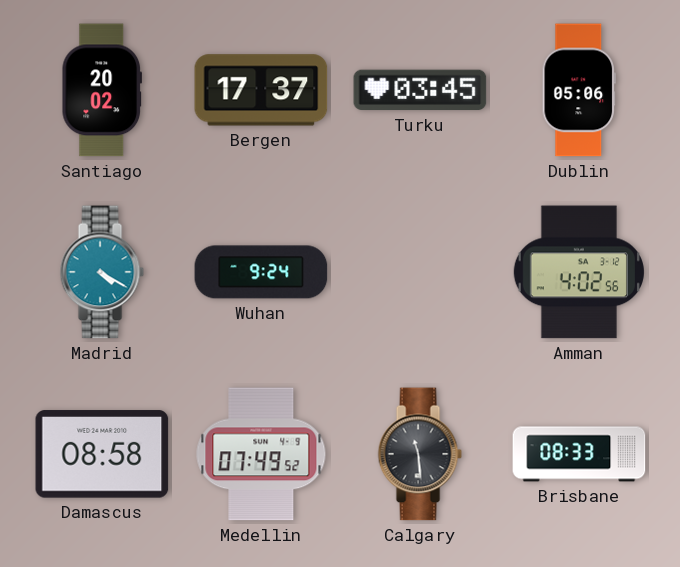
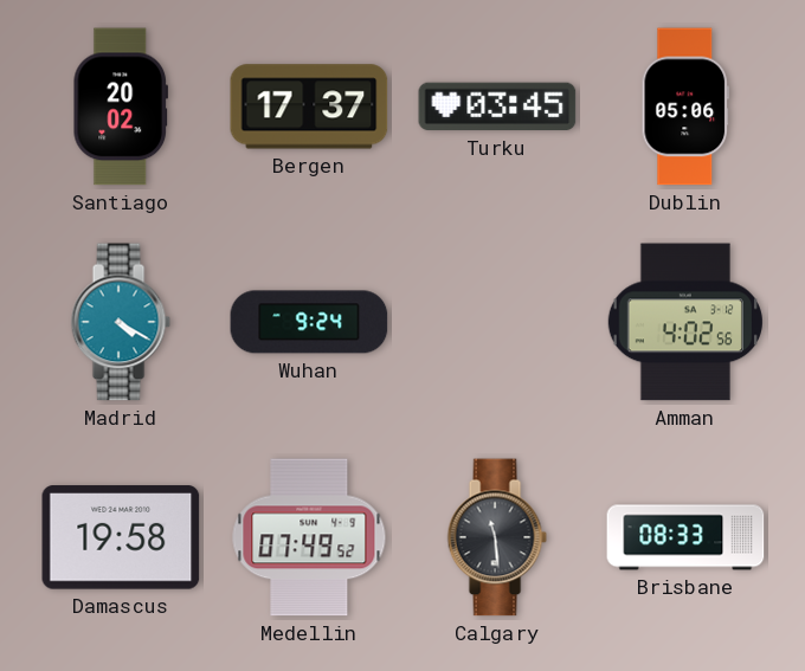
Damascus: 08:58 -> 19:58
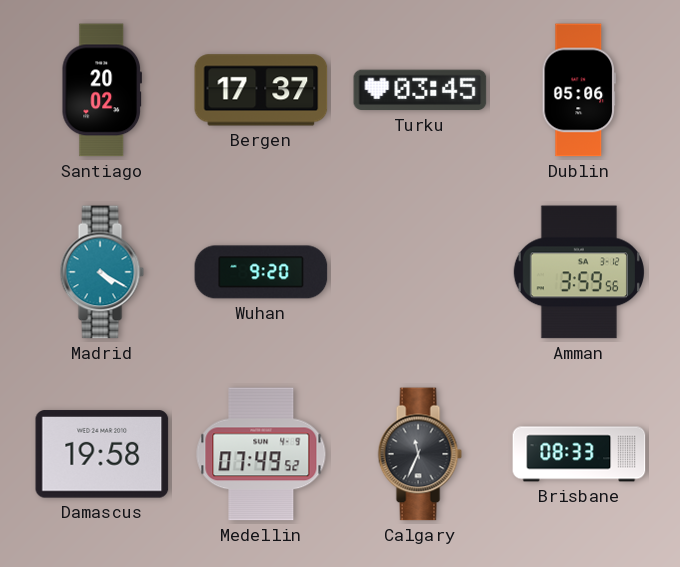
Wuhan: 9:24 -> 9:20
Amman: 4:02 -> 3:59
Calgary: 11:29 -> 11:34
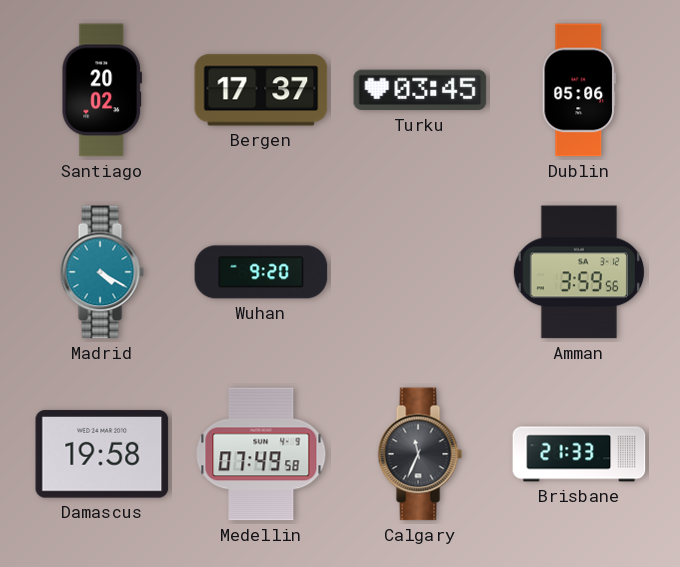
Medellin: 07:49:52 -> 07:49:58
Brisbane: 08:33 -> 21:33
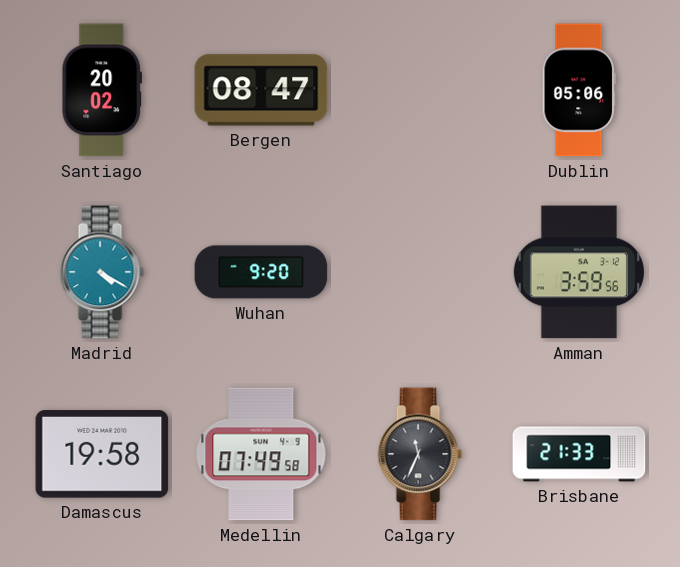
Bergen: 17:37 -> 08:47
Turku: 03:45 -> none
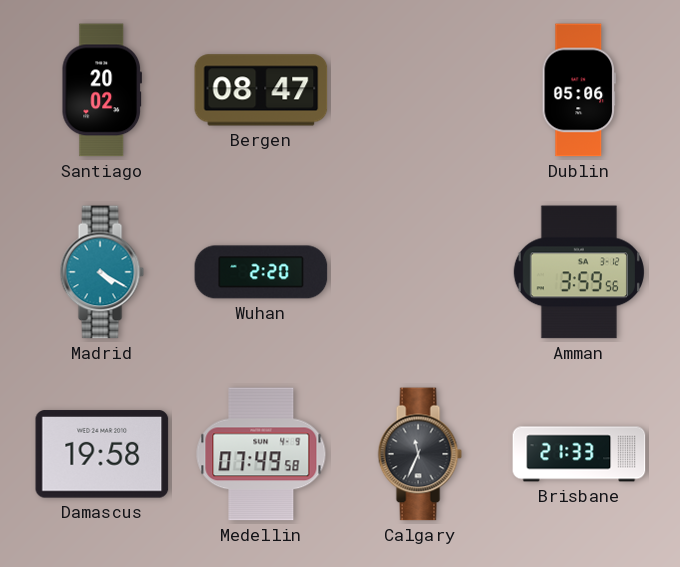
Wuhan: 9:20 -> 2:20
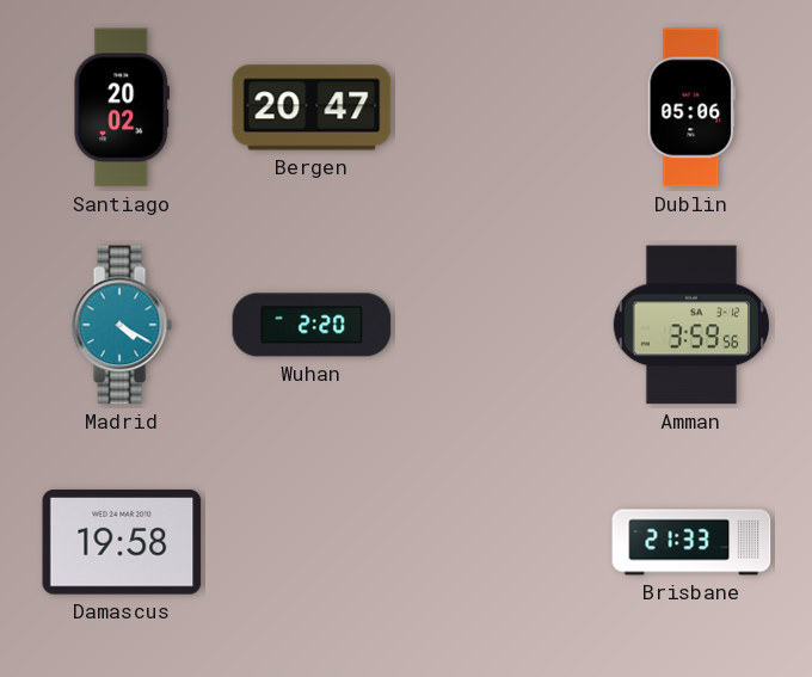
Bergen: 08:47 -> 20:47
Medellin: 07:49 -> none
Calgary: 11:34 -> none
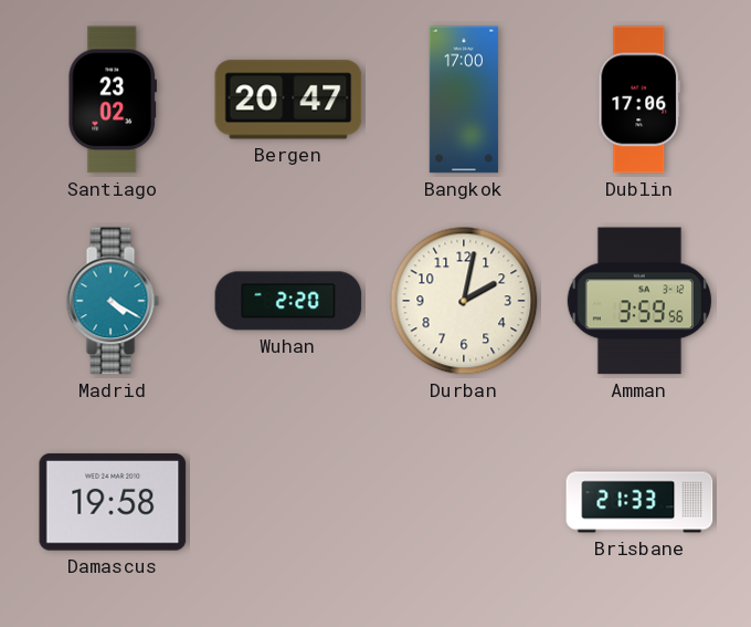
Santiago: 20:02 -> 23:02
Bangkok: none -> 17:00
Dublin: 05:06 -> 17:06
Durban: none -> 2:02
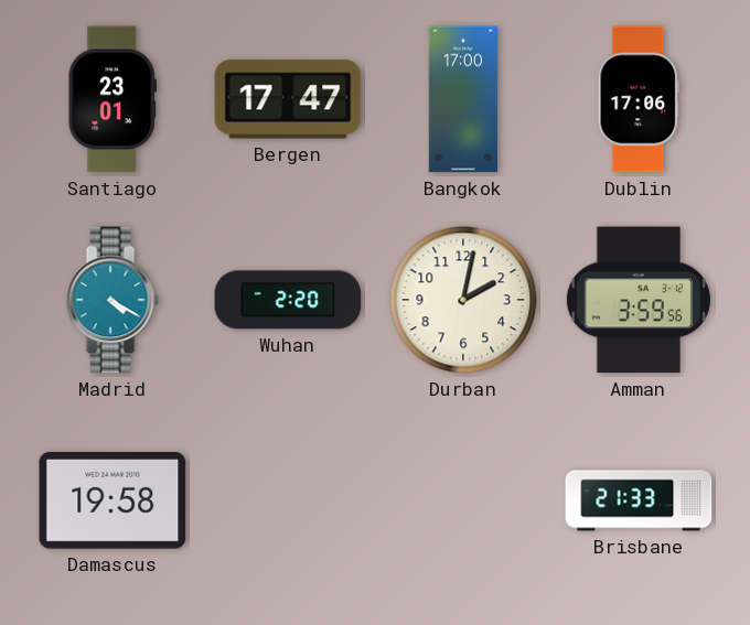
Santiago: 23:02 -> 23:01
Bergen: 20:47 -> 17:47
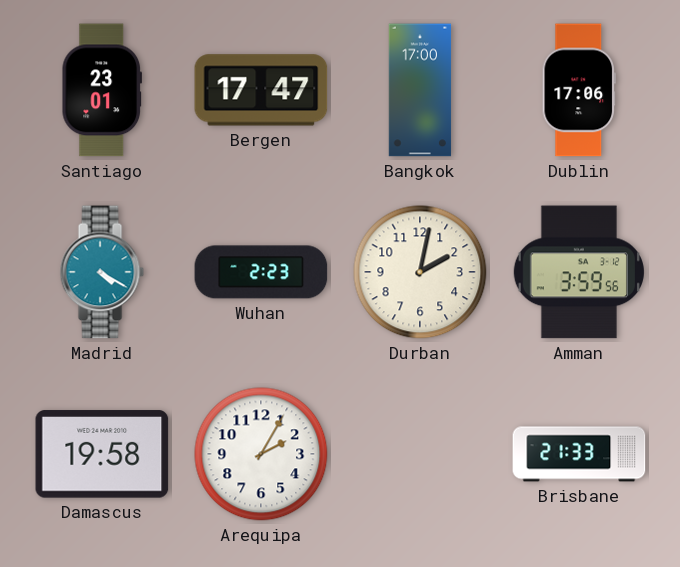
Wuhan: 2:20 -> 2:23
Arequipa: none -> 2:05
